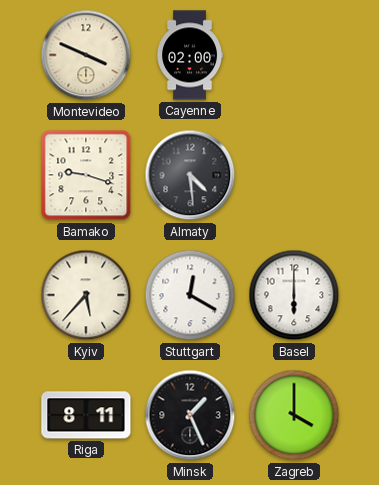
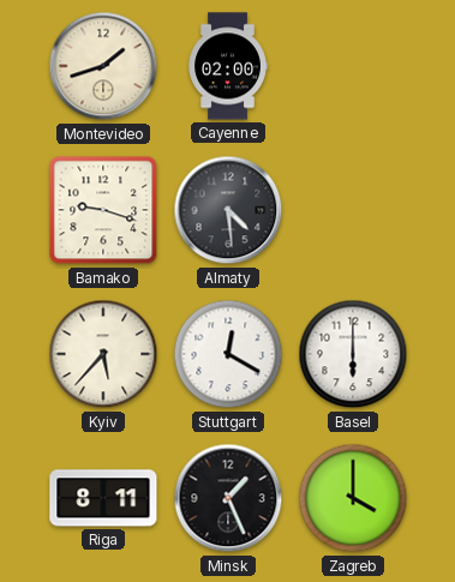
Montevideo: 3:49 -> 1:42
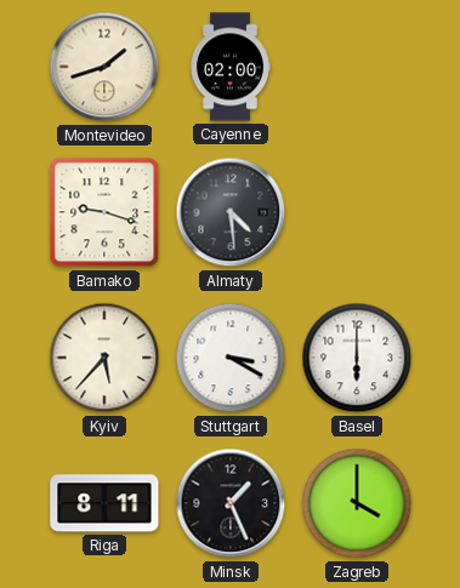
Stuttgart: 12:20 -> 3:20
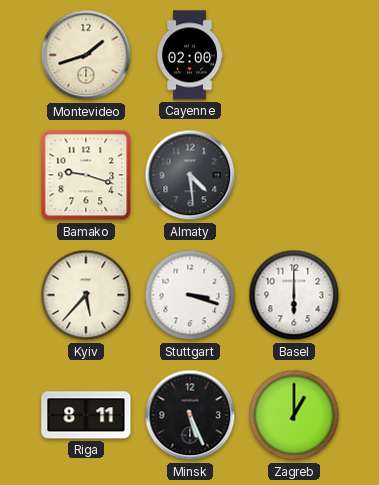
Stuttgart: 3:20 -> 3:18
Minsk: 1:26 -> 5:26
Zagreb: 4:00 -> 1:00
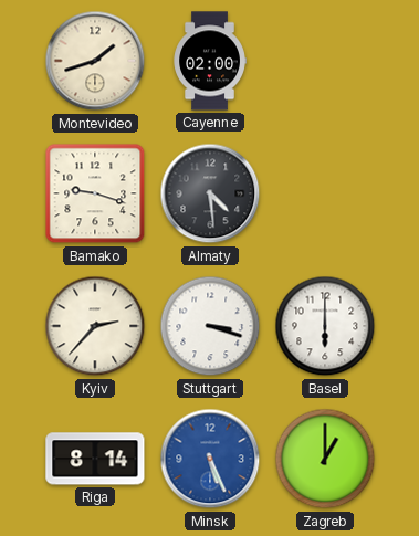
Kyiv: 5:37 -> 2:37
Riga: 8:11 -> 8:14
Minsk dial: black -> blue
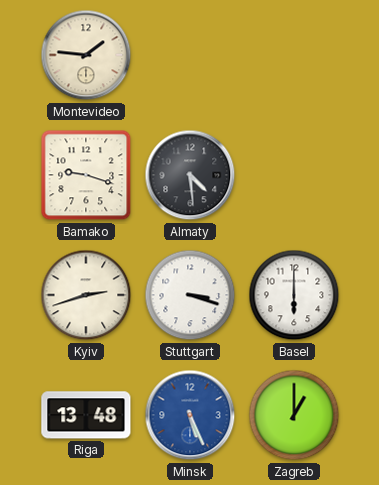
Montevideo: 1:42 -> 1:46
Cayenne: 02:00 -> none
Kyiv: 2:37 -> 2:42
Riga: 8:14 -> 13:48
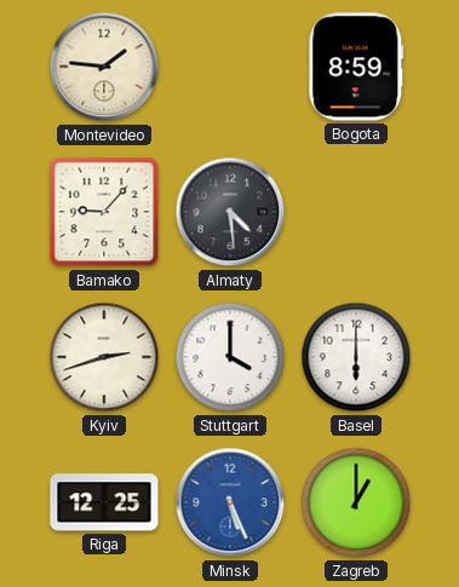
Bogota: none -> 8:59
Bamako: 9:18 -> 9:07
Stuttgart: 3:18 -> 4:00
Riga: 13:48 -> 12:25
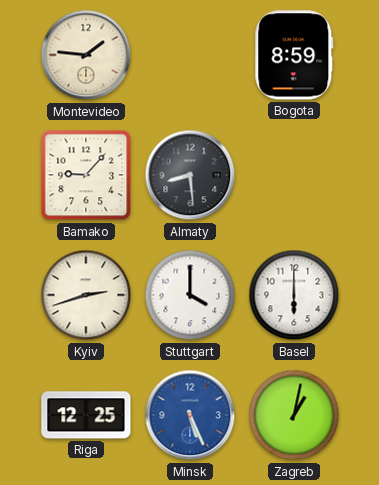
Almaty: 4:29 -> 8:29
Zagreb: 1:00 -> 1:02
